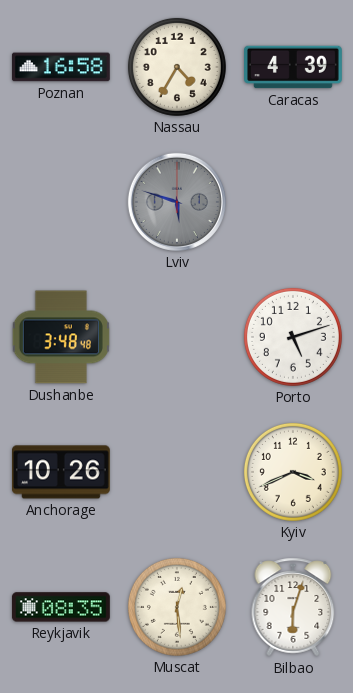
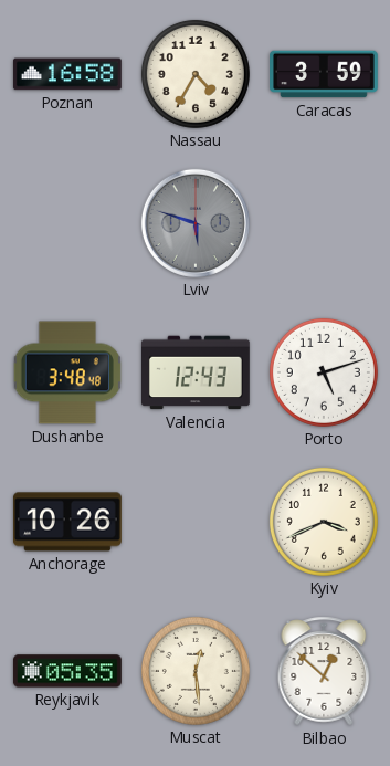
Caracas: 4:39 -> 3:59
Valencia: none -> 12:43
Reykjavik: 08:35 -> 05:35
Bilbao: 6:03 -> 12:52
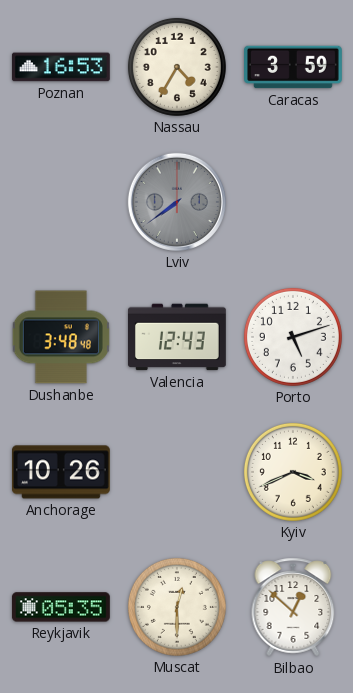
Poznan: 16:58 -> 16:53
Lviv: 5:48 -> 7:39
Muscat: 12:29 -> 12:30
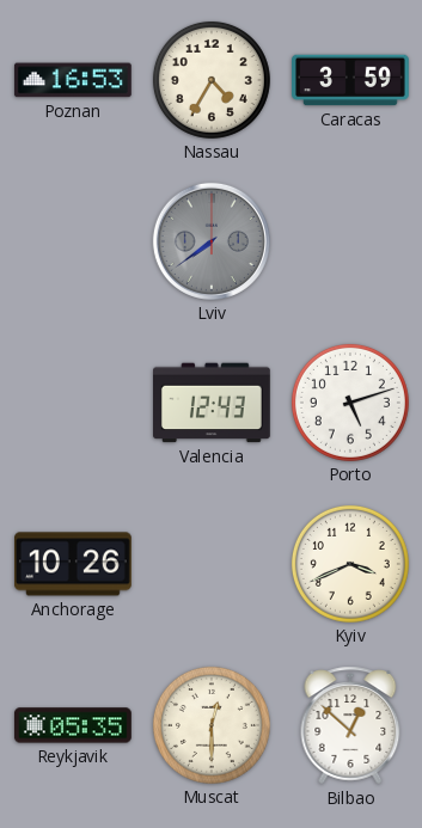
Dushanbe: 3:48 -> none
